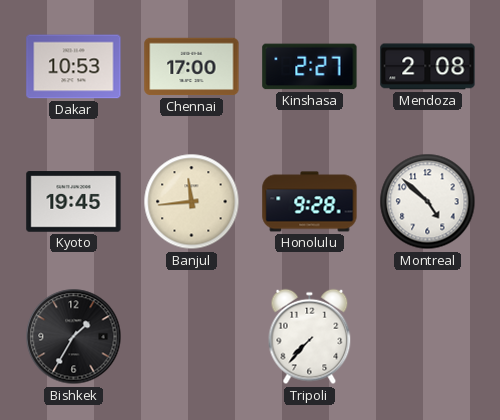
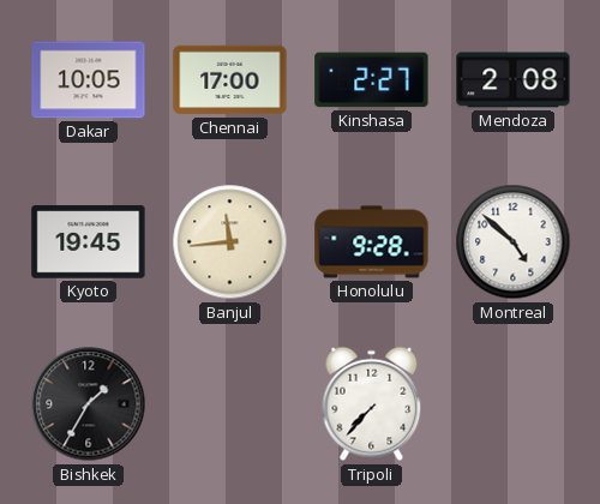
Dakar: 10:53 -> 10:05
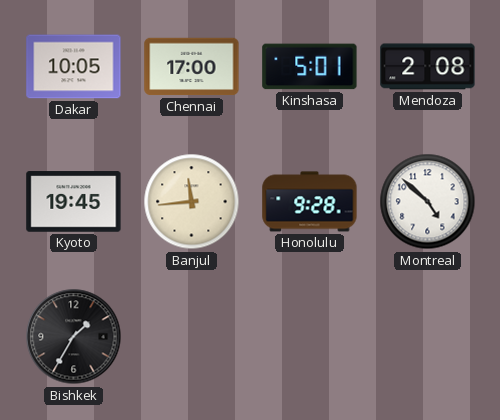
Kinshasa: 2:27 -> 5:01
Tripoli: 7:37 -> none
